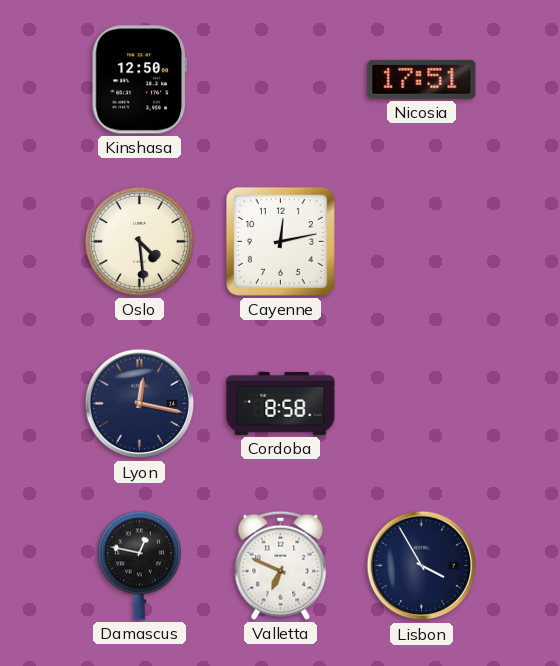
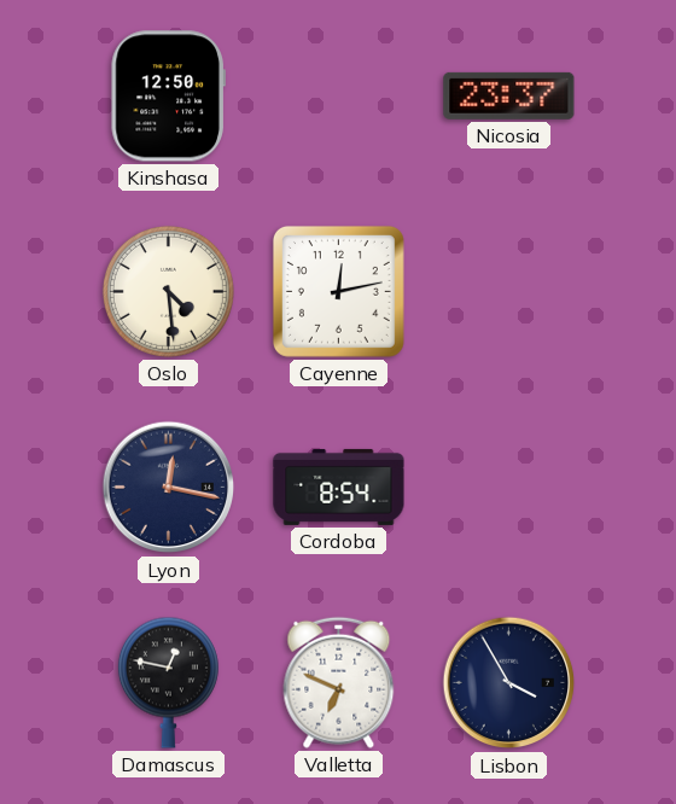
Nicosia: 17:51 -> 23:37
Cordoba: 8:58 -> 8:54
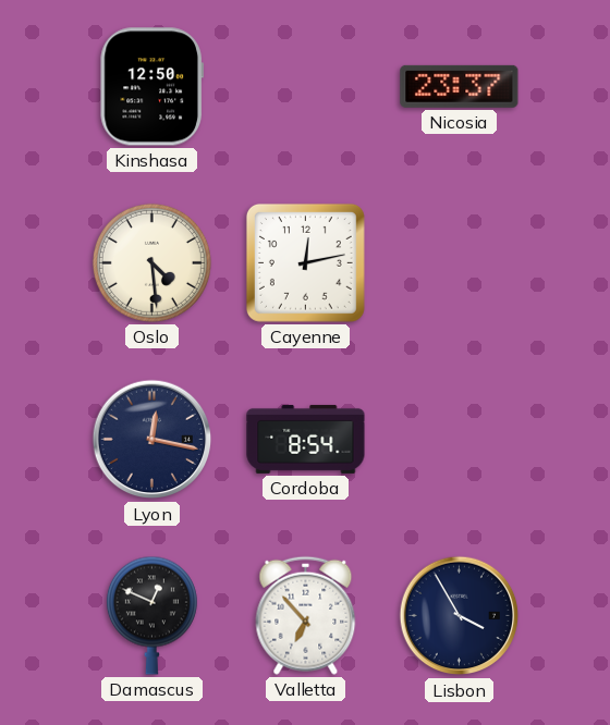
Damascus: 12:47 -> 12:49
Valletta: 6:49 -> 6:53
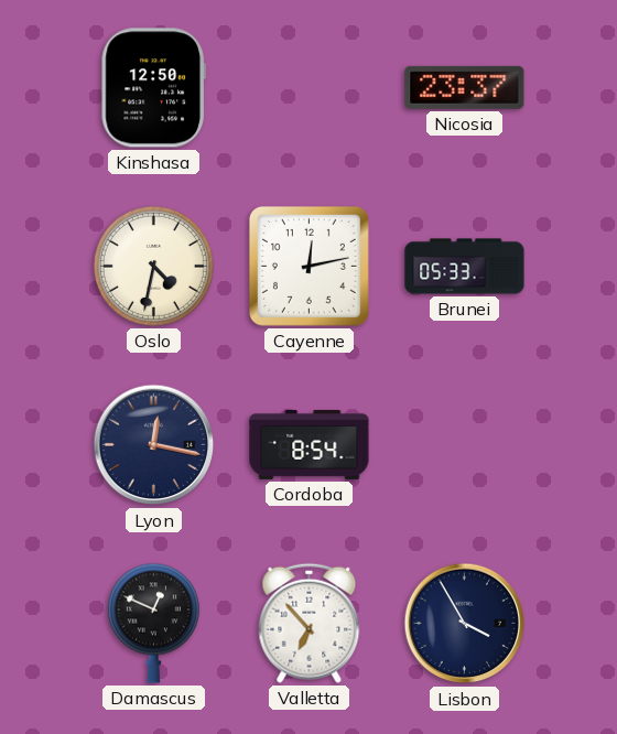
Oslo: 4:29 -> 4:32
Brunei: none -> 05:33
